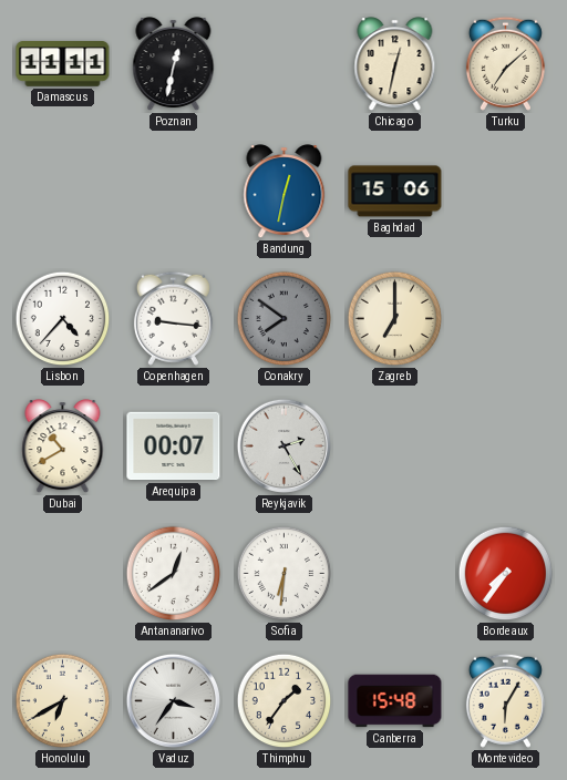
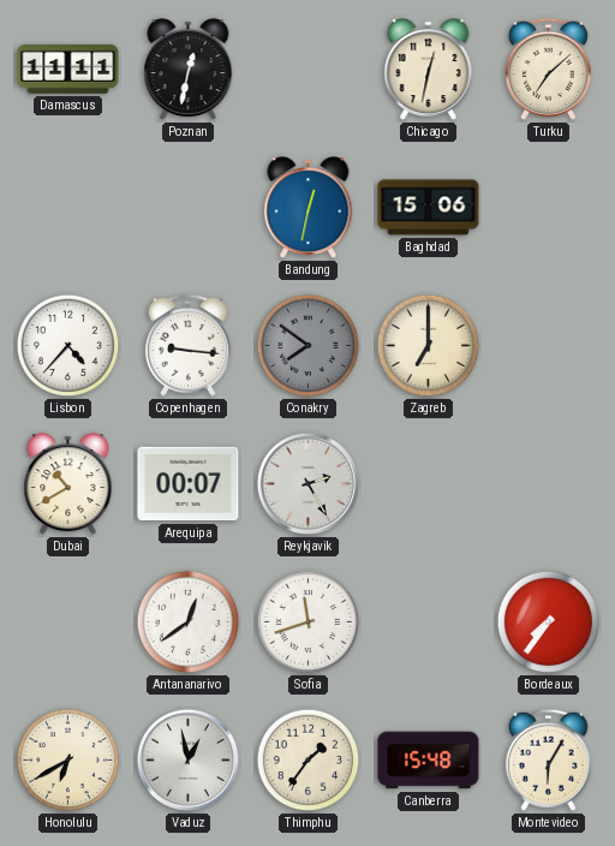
Sofia: 6:31 -> 11:42
Vaduz: 3:36 -> 12:58
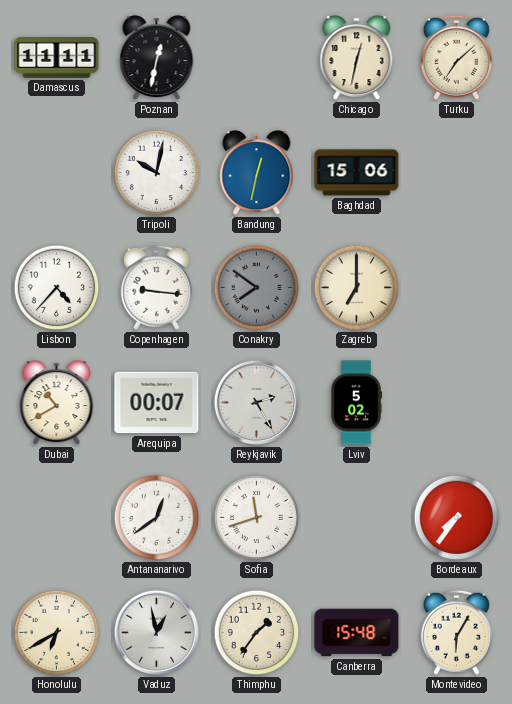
Tripoli: none -> 10:02
Lviv: none -> 5:02
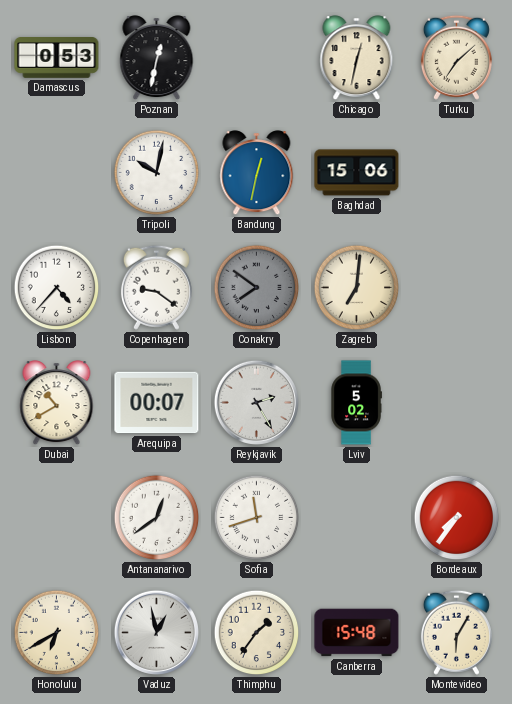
Damascus: 11:11 -> 0:53
Copenhagen: 9:16 -> 9:21
Zagreb: 7:00 -> 7:01
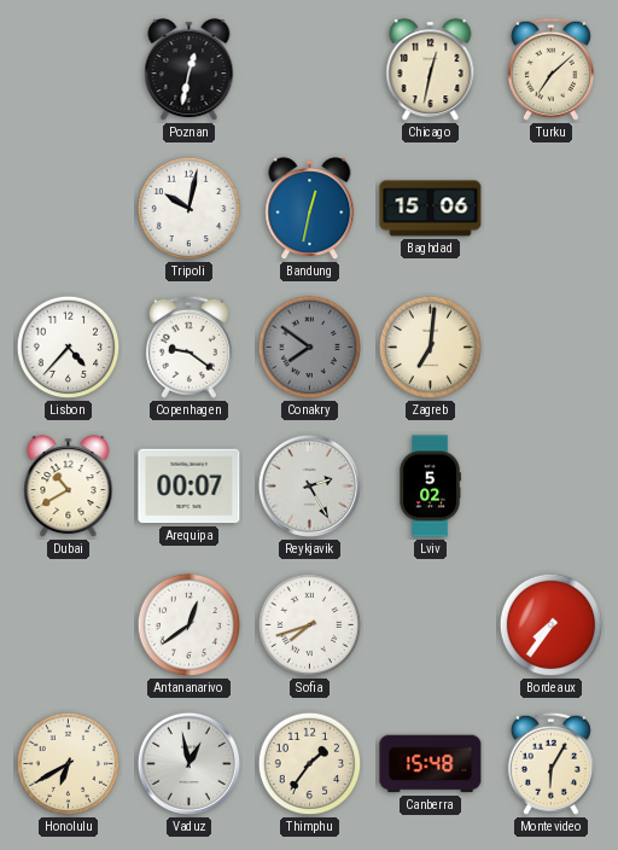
Damascus: 0:53 -> none
Sofia: 11:42 -> 7:42
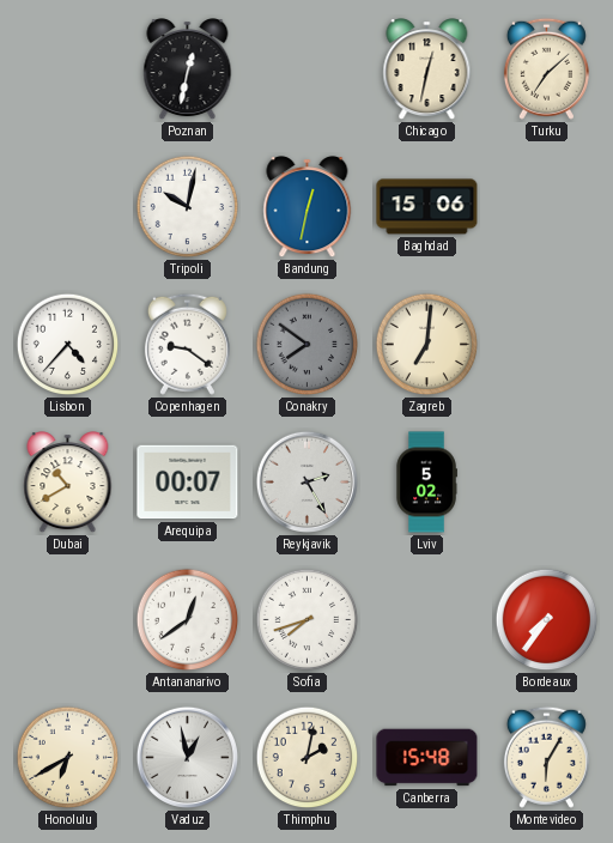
Thimphu: 1:36 -> 2:02
